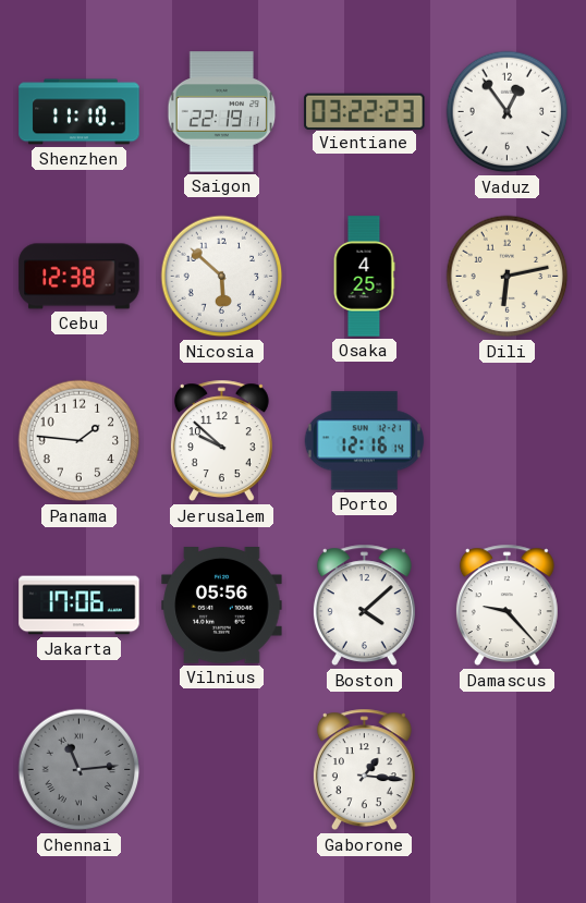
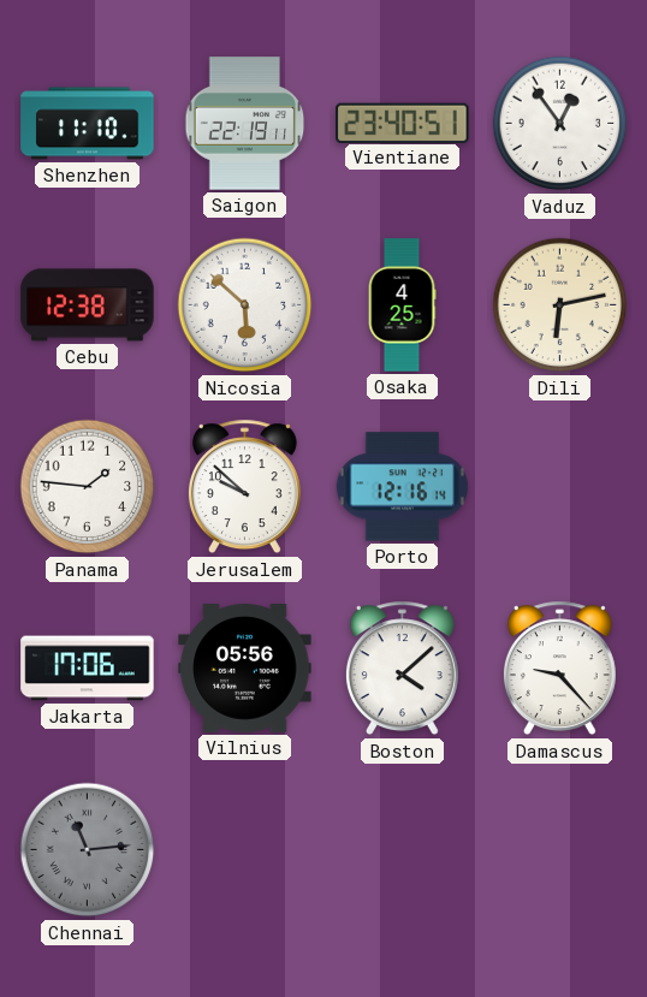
Vientiane: 03:22 -> 23:40
Gaborone: 1:16 -> none
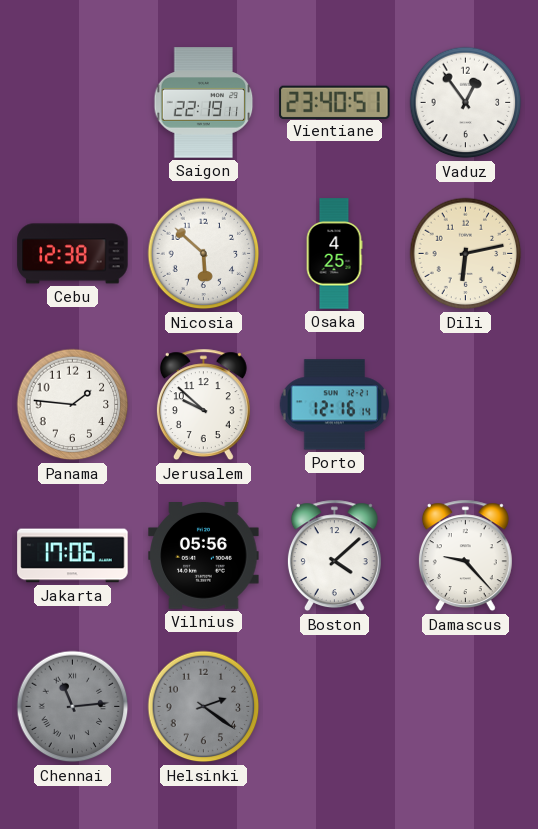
Shenzhen: 11:10 -> none
Helsinki: none -> 2:21
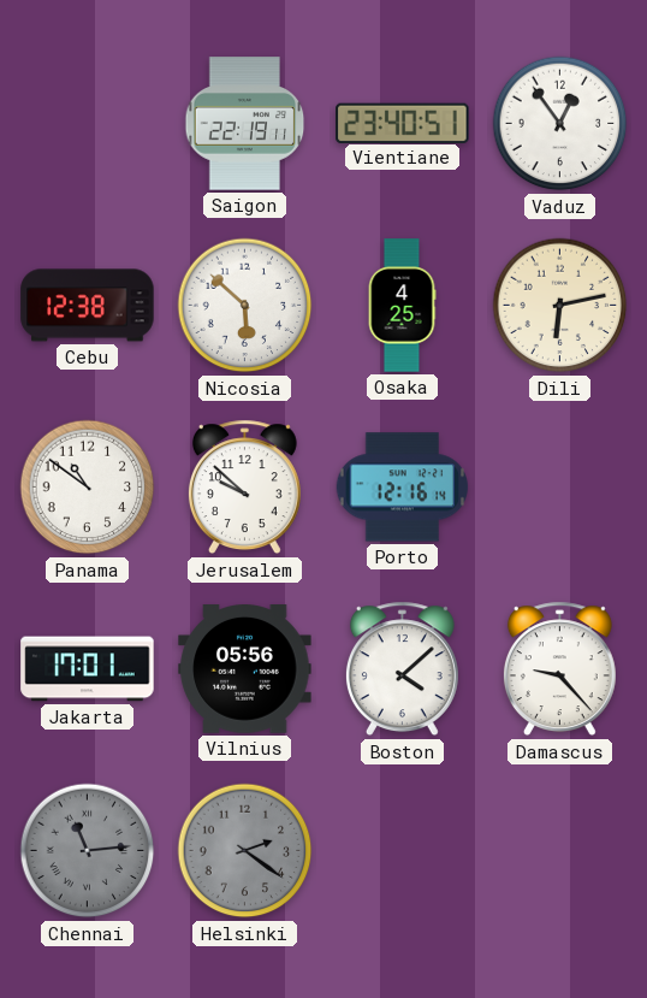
Panama: 1:46 -> 10:51
Jakarta: 17:06 -> 17:01
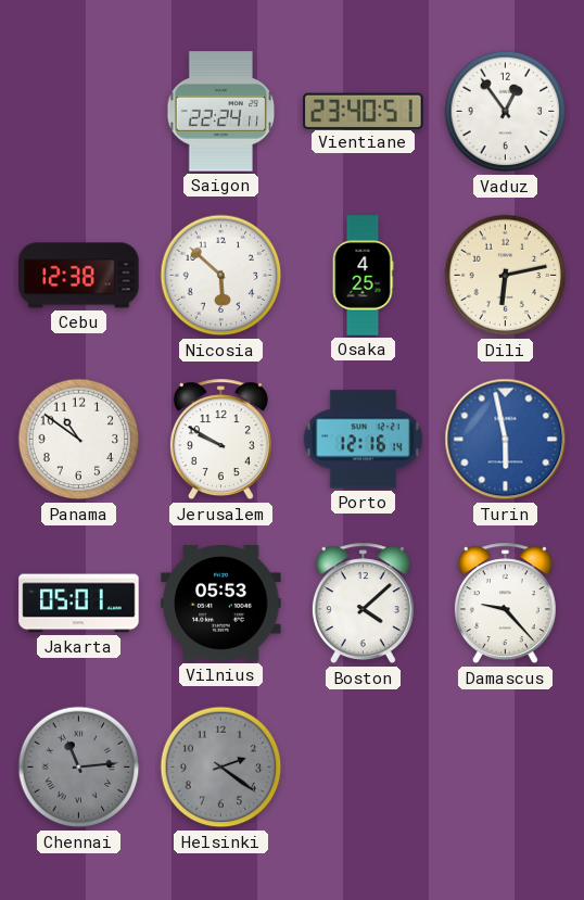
Saigon: 22:19 -> 22:24
Jerusalem: 9:52 -> 9:50
Turin: none -> 5:58
Jakarta: 17:01 -> 05:01
Vilnius: 05:56 -> 05:53
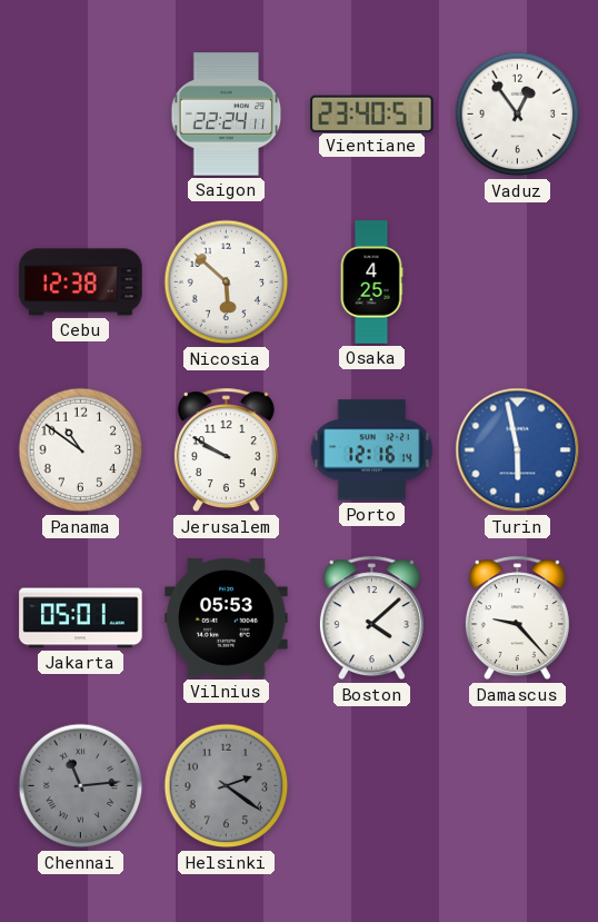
Dili: 6:13 -> none
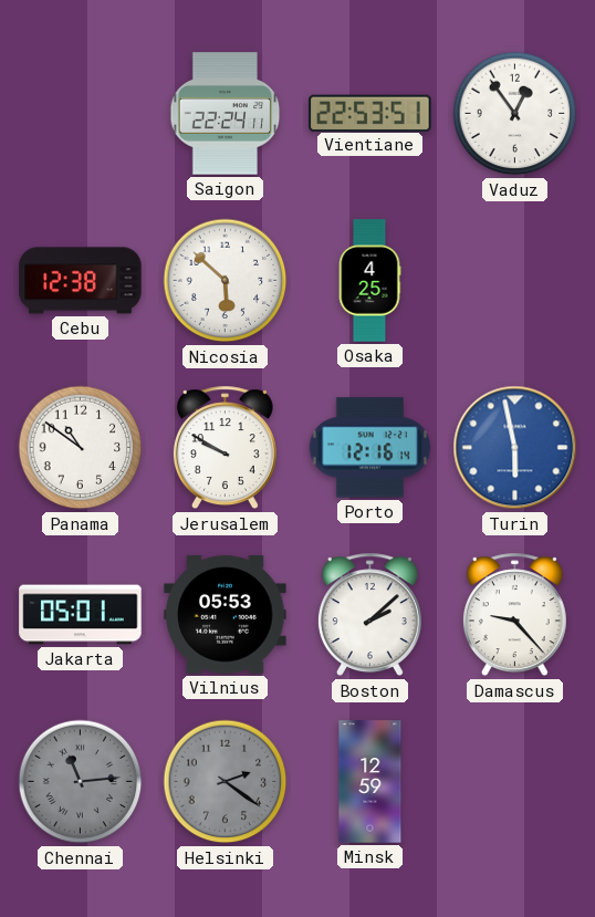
Vientiane: 23:40 -> 22:53
Boston: 4:08 -> 2:08
Minsk: none -> 12:59
